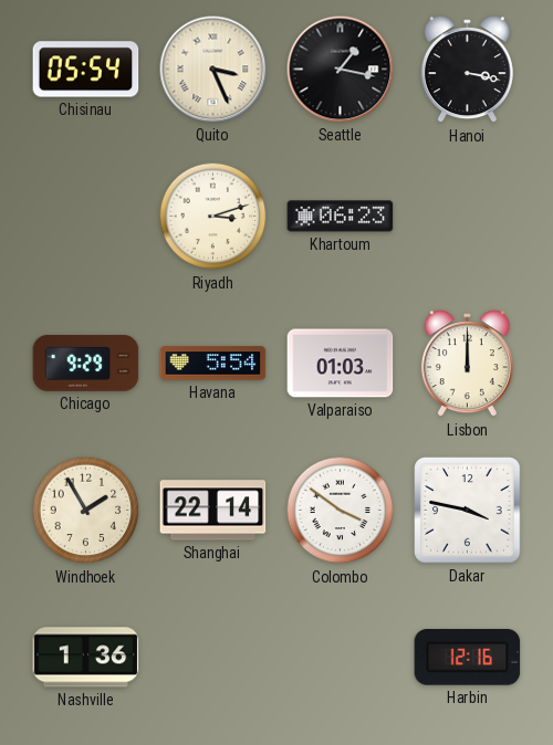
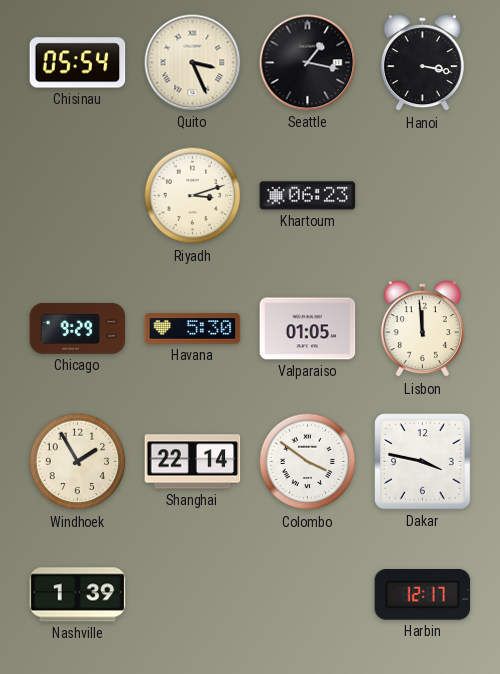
Havana: 5:54 -> 5:30
Valparaiso: 01:03 -> 01:05
Lisbon: 12:00 -> 11:59
Nashville: 1:36 -> 1:39
Harbin: 12:16 -> 12:17
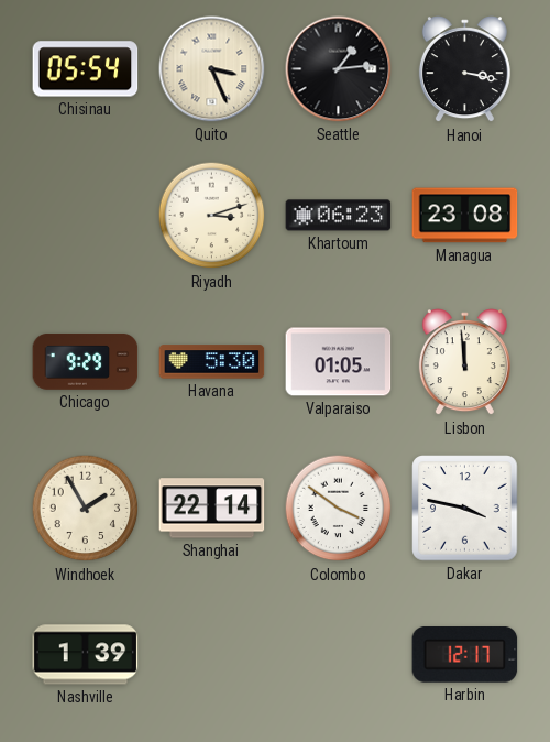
Seattle: 1:17 -> 1:14
Managua: none -> 23:08
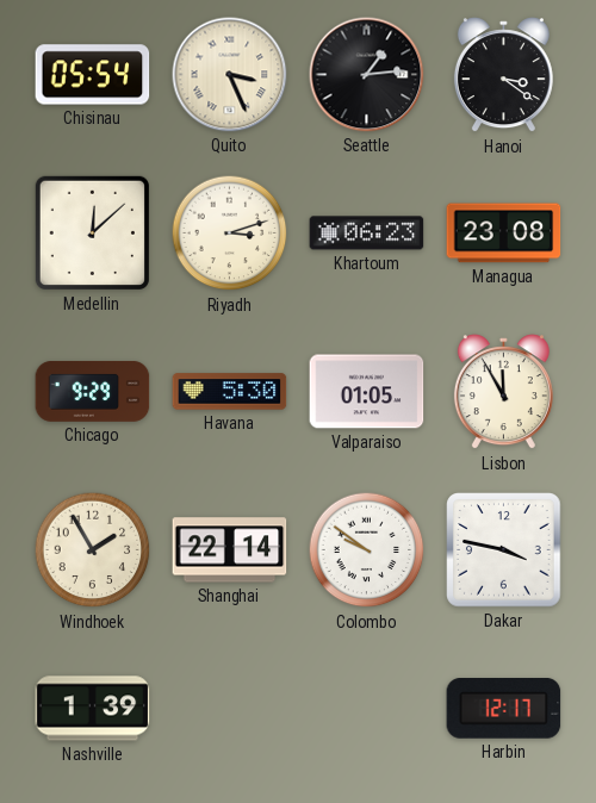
Hanoi: 3:17 -> 3:21
Medellin: none -> 12:08
Lisbon: 11:59 -> 11:55
Colombo: 3:51 -> 9:51
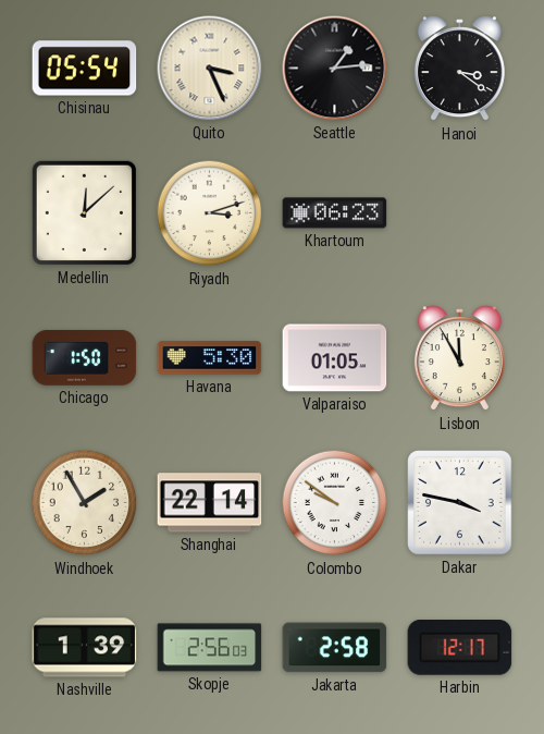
Managua: 23:08 -> none
Chicago: 9:29 -> 1:50
Skopje: none -> 2:56
Jakarta: none -> 2:58
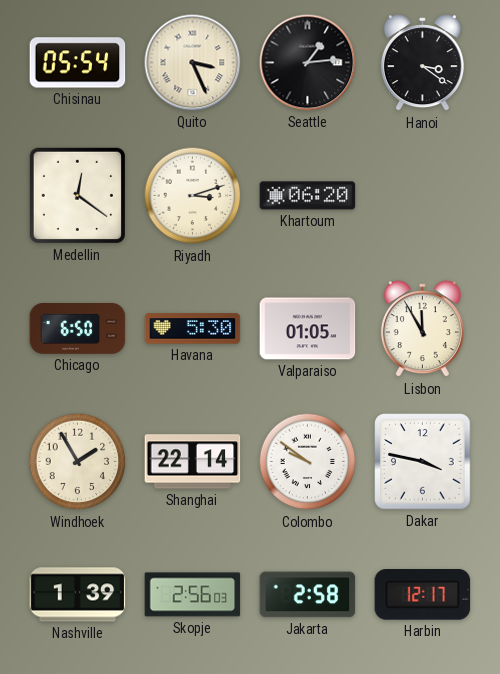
Medellin: 12:08 -> 12:21
Khartoum: 06:23 -> 06:20
Chicago: 1:50 -> 6:50
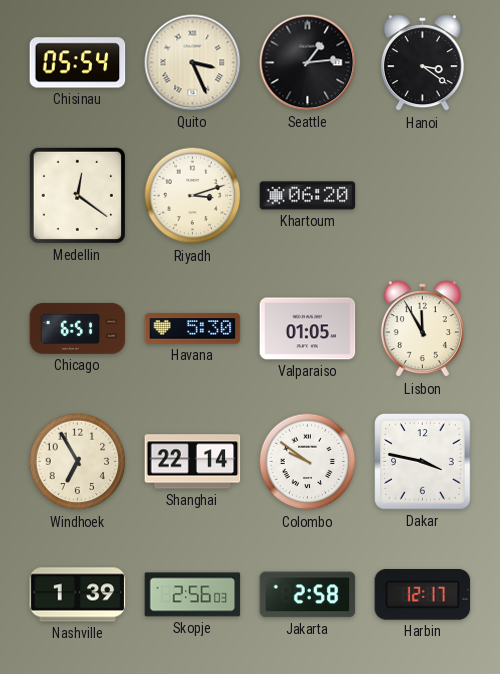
Chicago: 6:50 -> 6:51
Windhoek: 1:55 -> 6:55
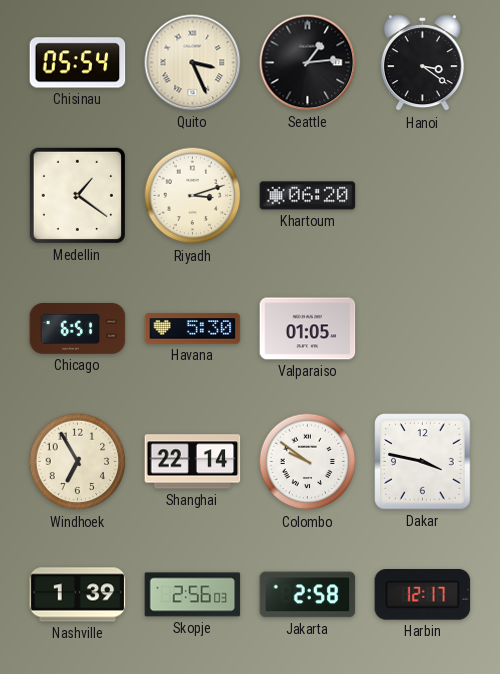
Medellin: 12:21 -> 1:21
Lisbon: 11:55 -> none
